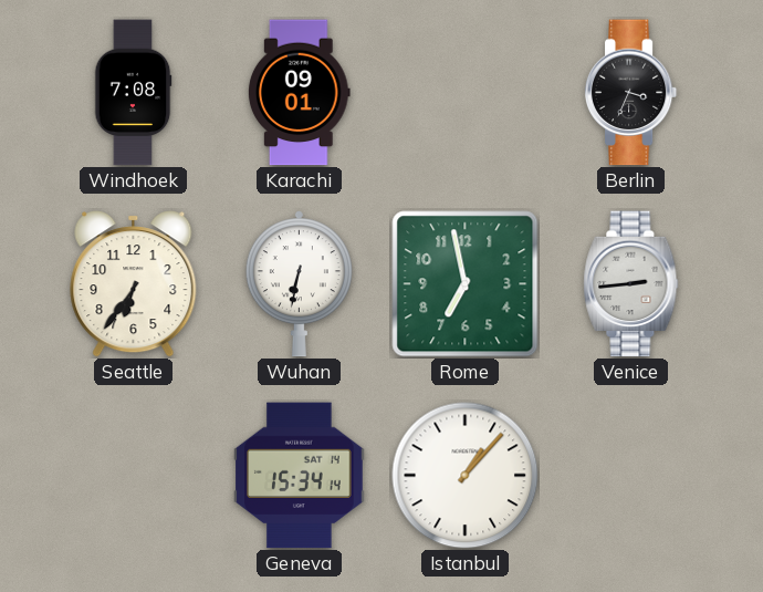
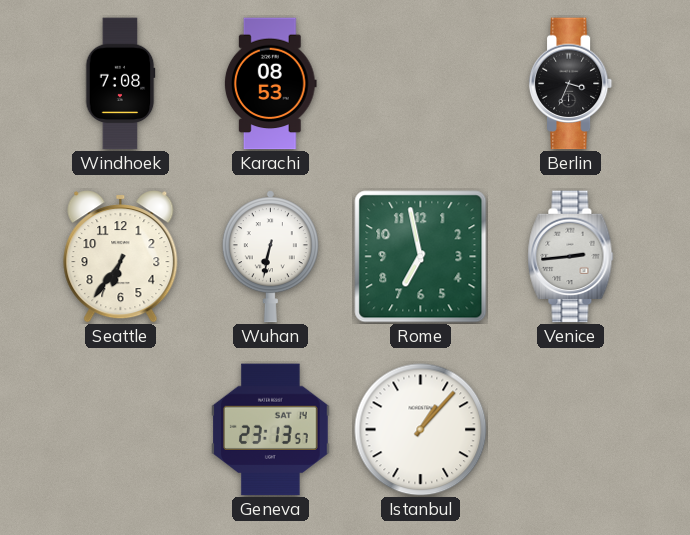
Karachi: 09:01 -> 08:53
Geneva: 15:34 -> 23:13
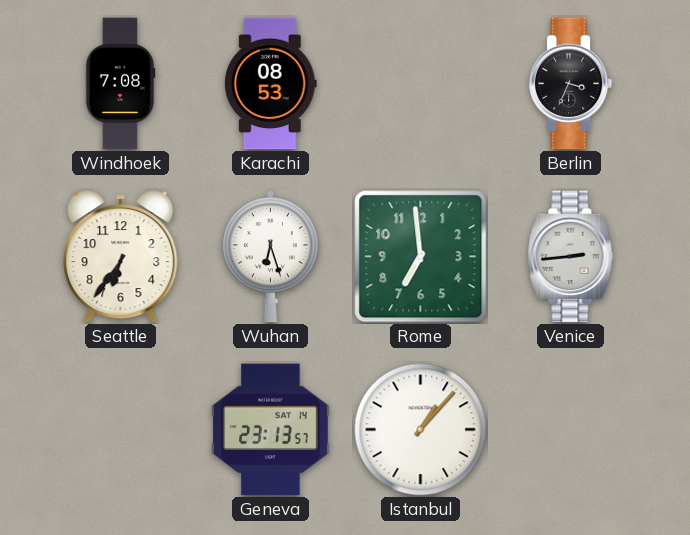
Wuhan: 6:32 -> 6:27
Rome: 6:58 -> 6:59
